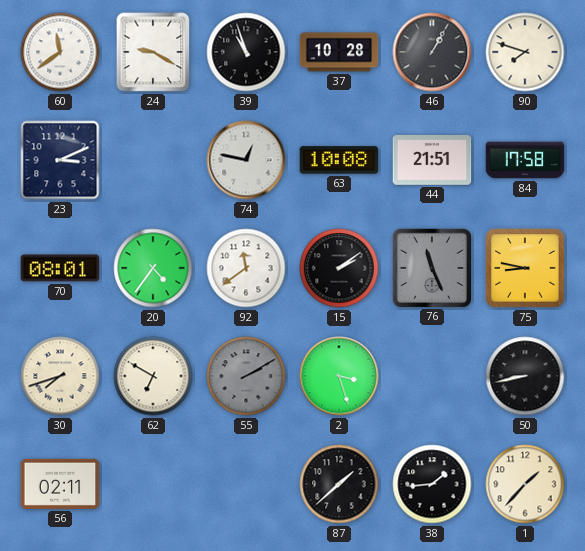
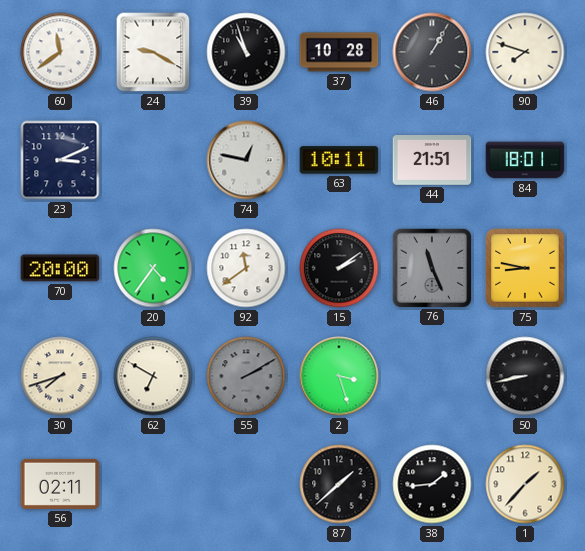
63: 10:08 -> 10:11
84: 17:58 -> 18:01
70: 08:01 -> 20:00
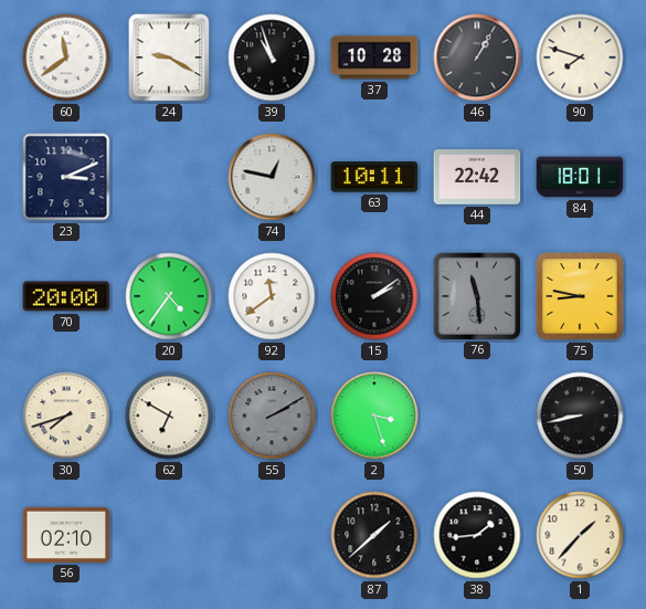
44: 21:51 -> 22:42
76: 11:26 -> 11:29
56: 02:11 -> 02:10
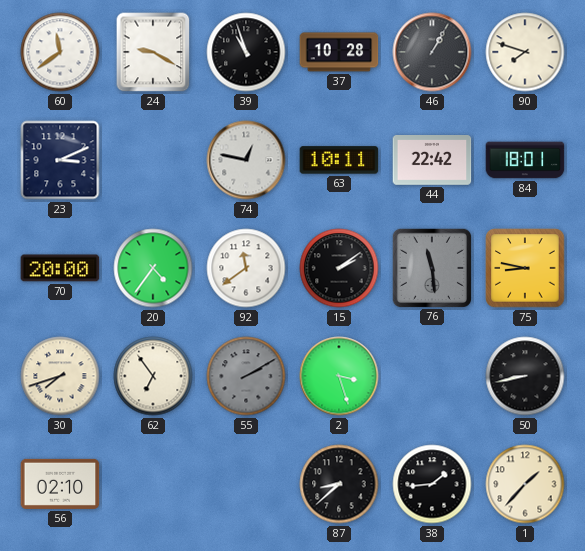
62: 6:50 -> 6:54
87: 1:38 -> 8:38
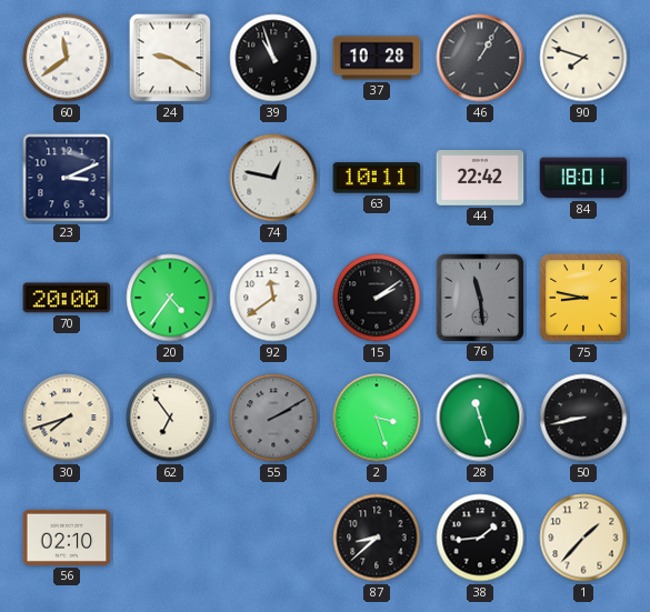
28: none -> 11:27
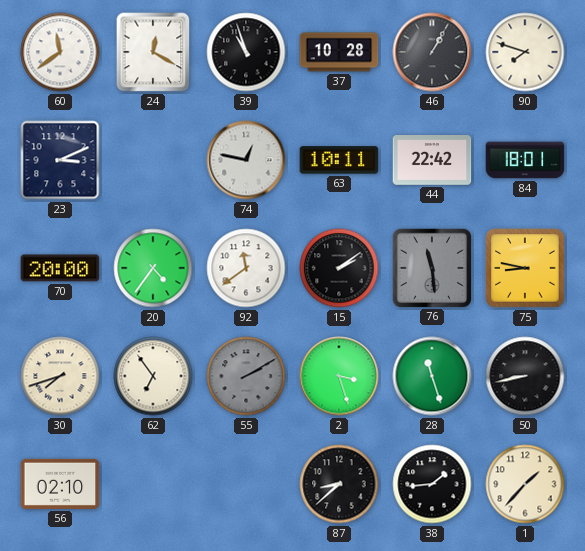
24: 9:20 -> 12:20
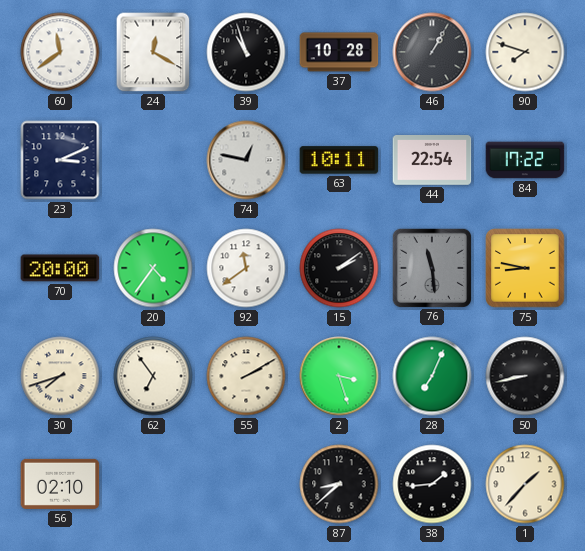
44: 22:42 -> 22:54
84: 18:01 -> 17:22
55 dial: grey -> cream
28: 11:27 -> 7:04
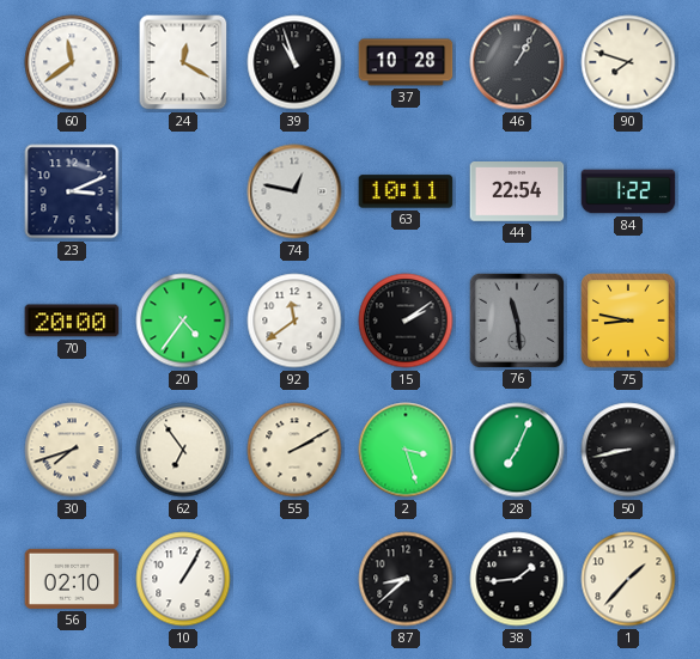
84: 17:22 -> 1:22
10: none -> 1:05
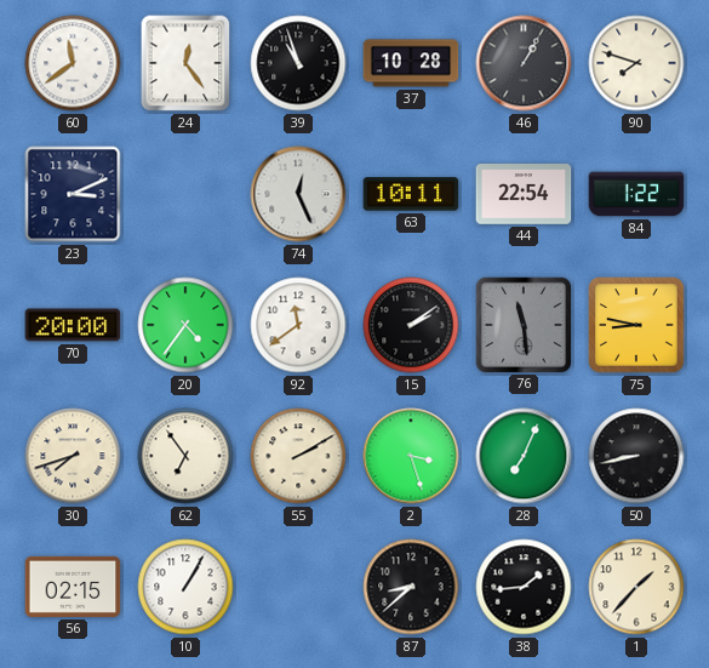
24: 12:20 -> 12:24
74: 12:47 -> 12:26
56: 02:10 -> 02:15
